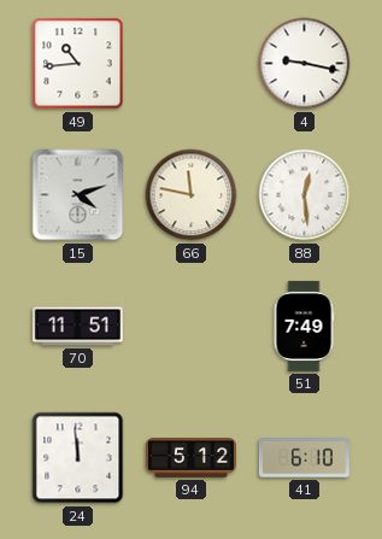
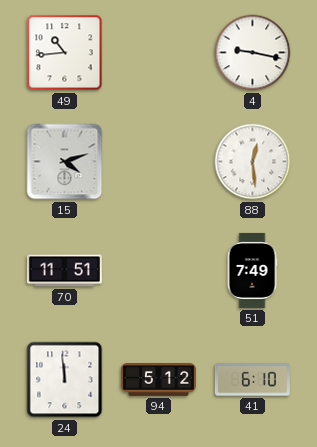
66: 11:47 -> none
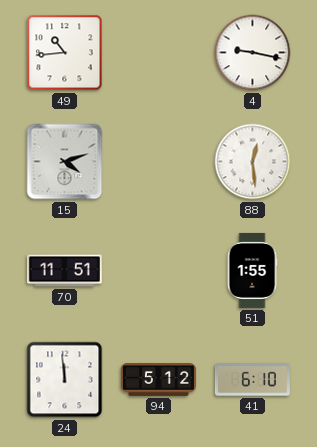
51: 7:49 -> 1:55
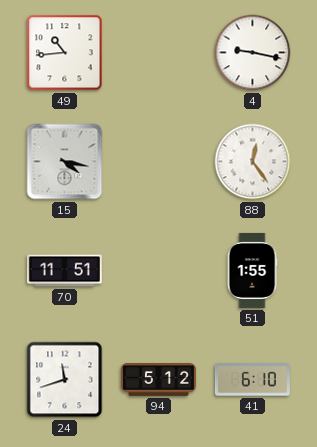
15: 4:12 -> 4:17
88: 12:29 -> 12:24
24: 11:59 -> 11:42
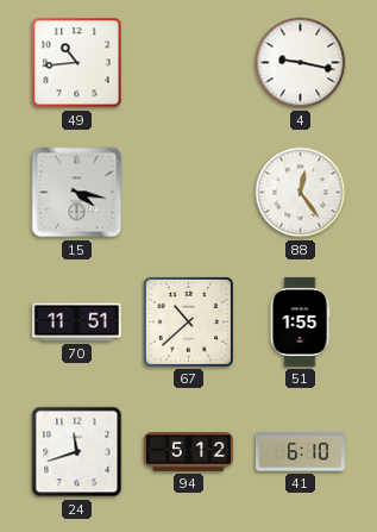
67: none -> 10:38
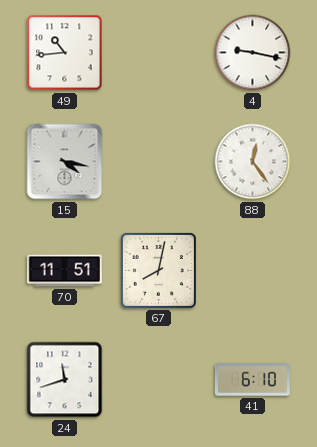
67: 10:38 -> 8:02
51: 1:55 -> none
94: 5:12 -> none
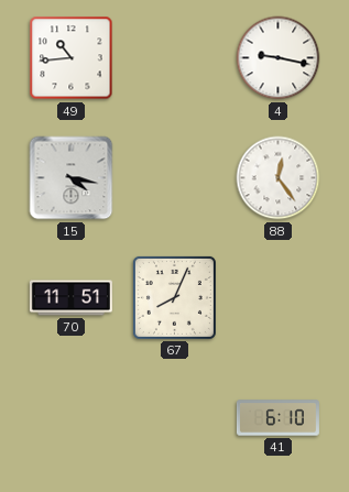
67: 8:02 -> 8:04
24: 11:42 -> none
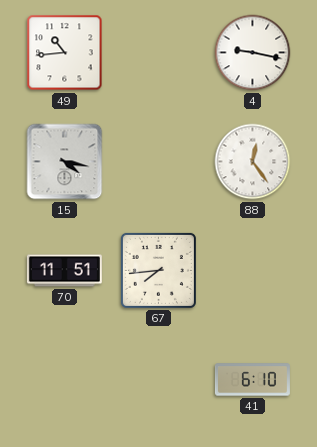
67: 8:04 -> 7:44
